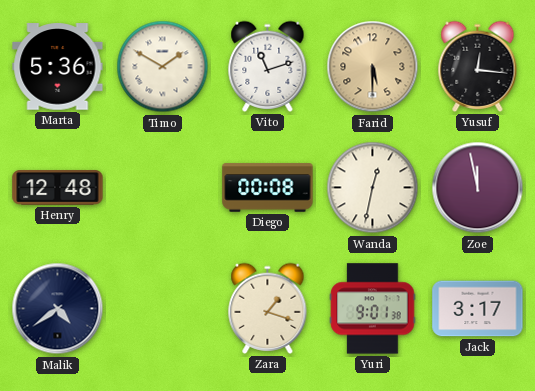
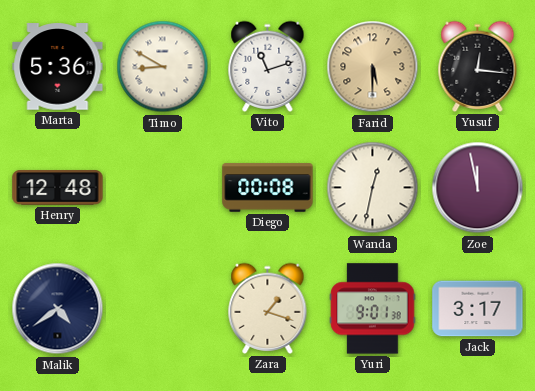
Timo: 1:50 -> 8:50
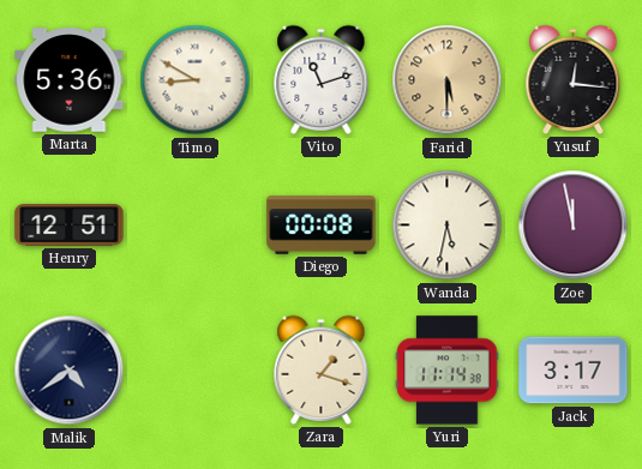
Henry: 12:48 -> 12:51
Wanda: 12:32 -> 5:32
Yuri: 9:01 -> 11:14
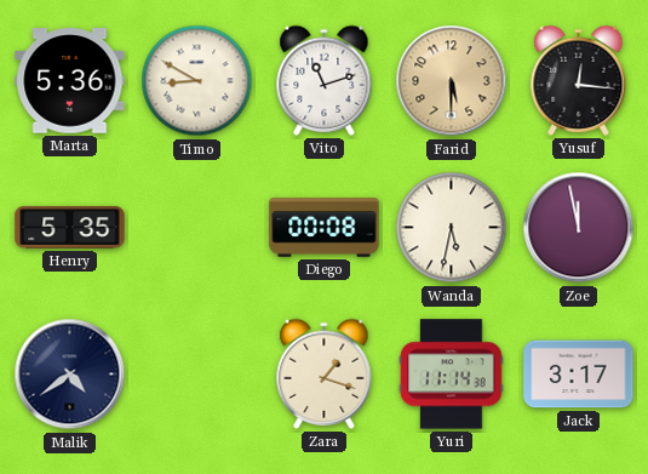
Henry: 12:51 -> 5:35
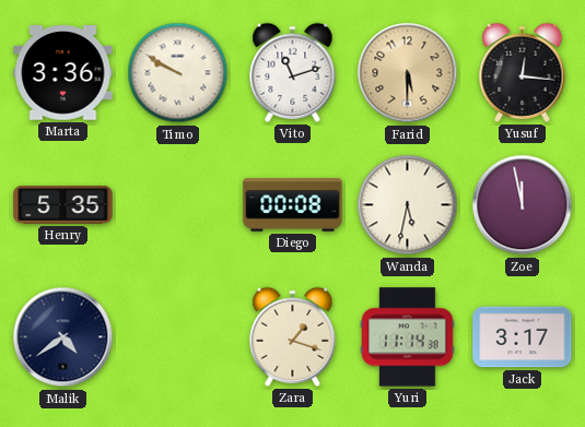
Marta: 5:36 -> 3:36
Timo: 8:50 -> 9:50
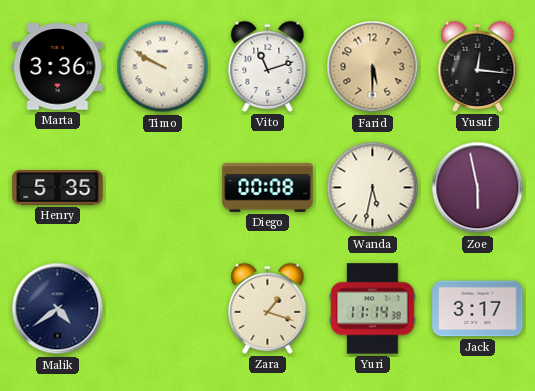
Zoe: 11:58 -> 5:58
